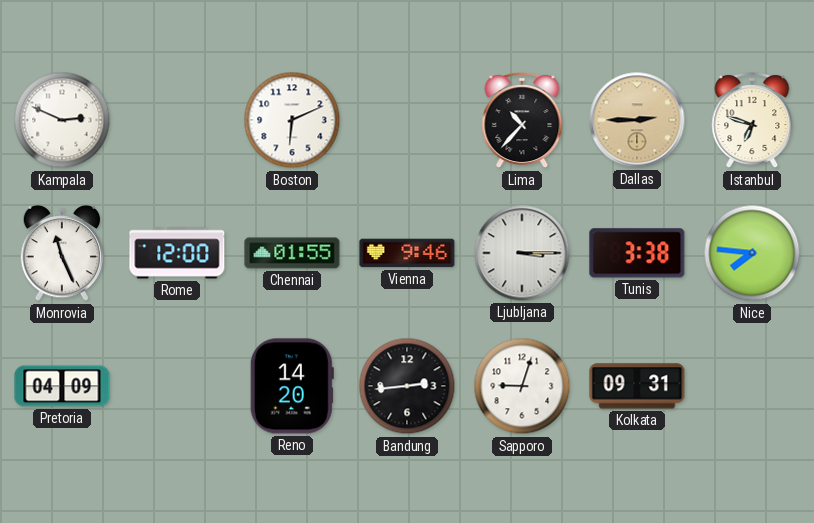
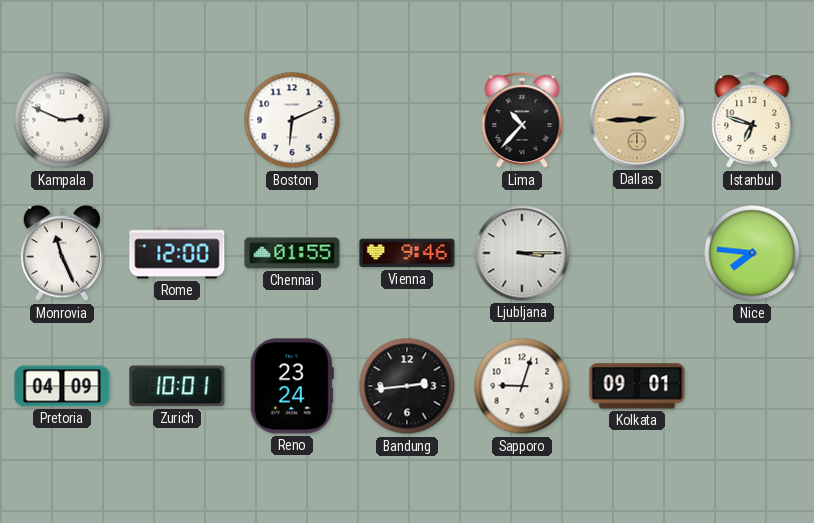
Tunis: 3:38 -> none
Zurich: none -> 10:01
Reno: 14:20 -> 23:24
Kolkata: 09:31 -> 09:01
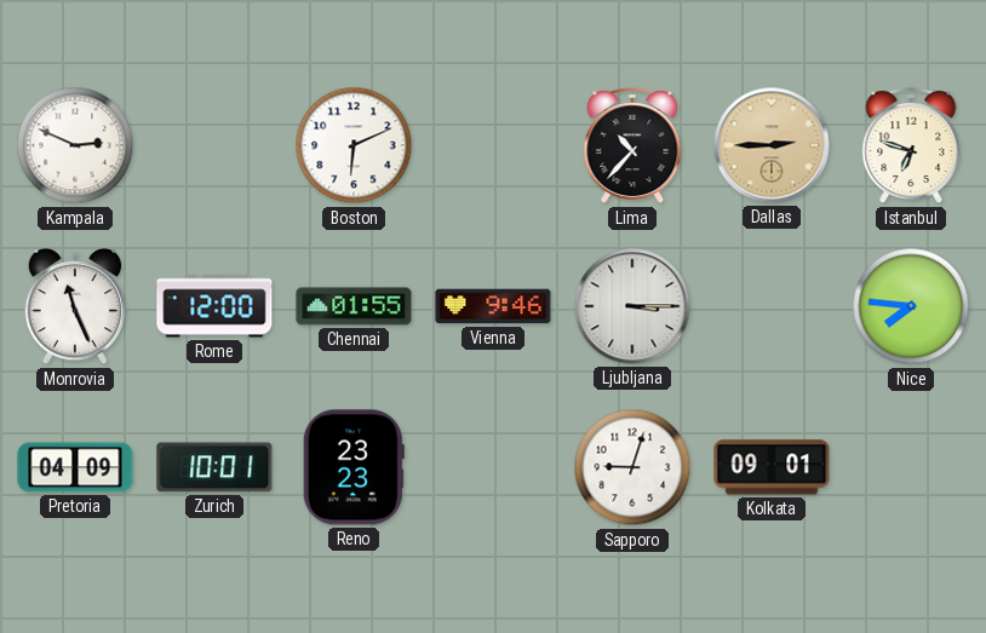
Reno: 23:24 -> 23:23
Bandung: 2:44 -> none
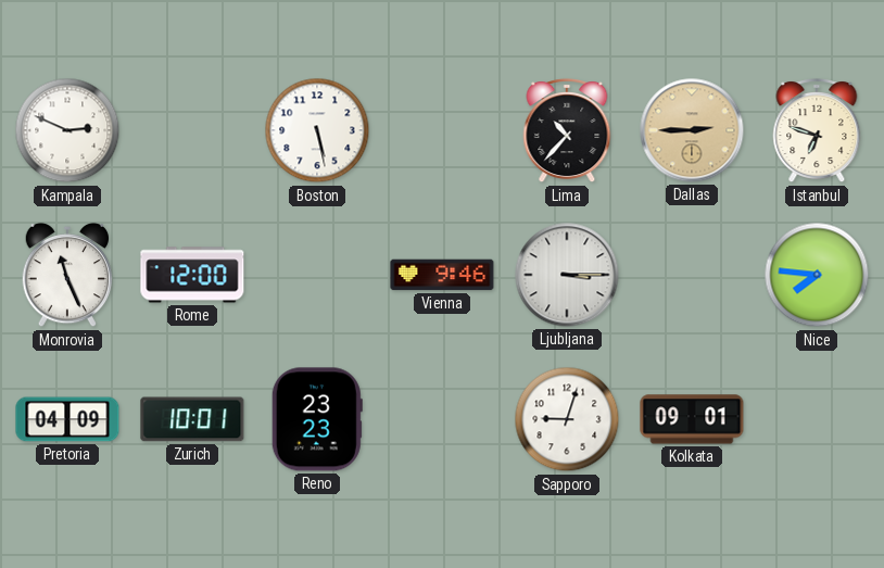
Boston: 6:11 -> 5:28
Chennai: 01:55 -> none
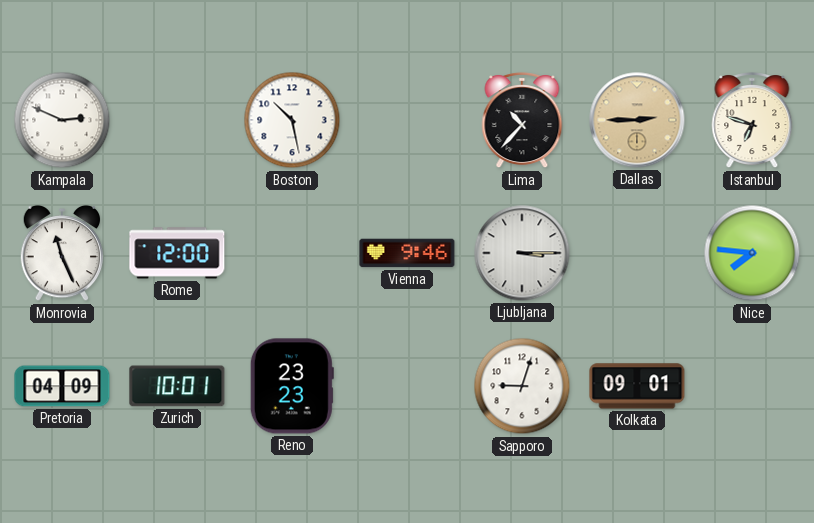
Boston: 5:28 -> 10:28
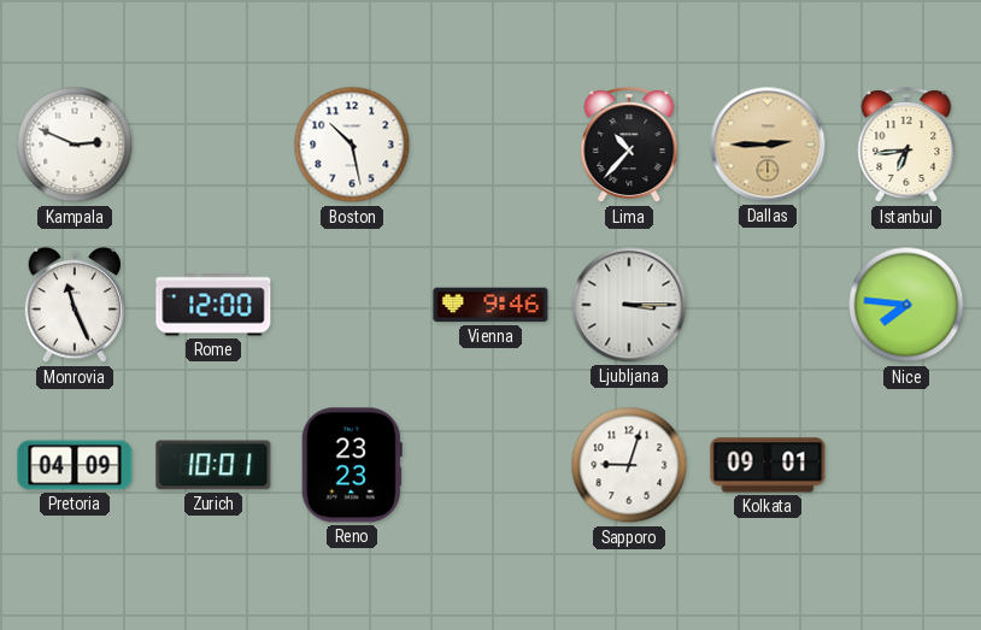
Istanbul: 6:48 -> 6:44
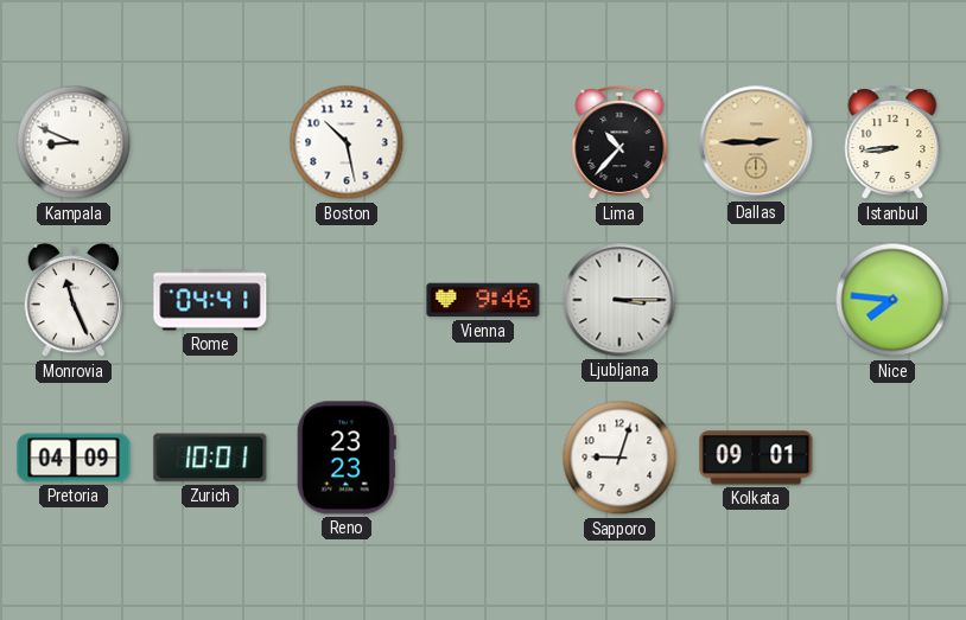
Kampala: 2:49 -> 8:49
Istanbul: 6:44 -> 8:44
Rome: 12:00 -> 04:41
